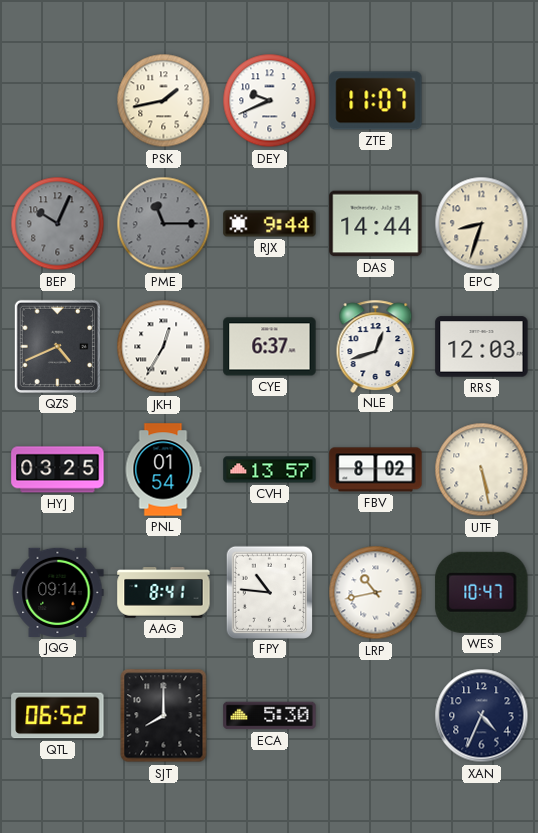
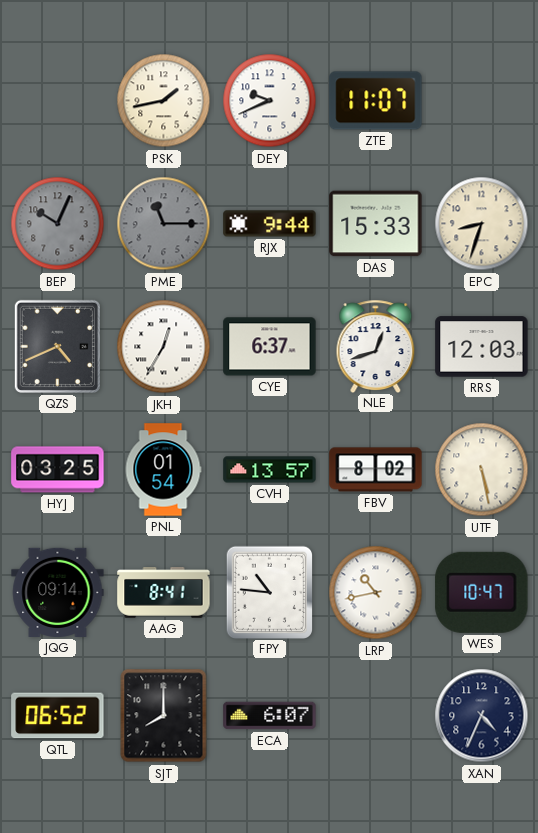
DAS: 14:44 -> 15:33
ECA: 5:30 -> 6:07
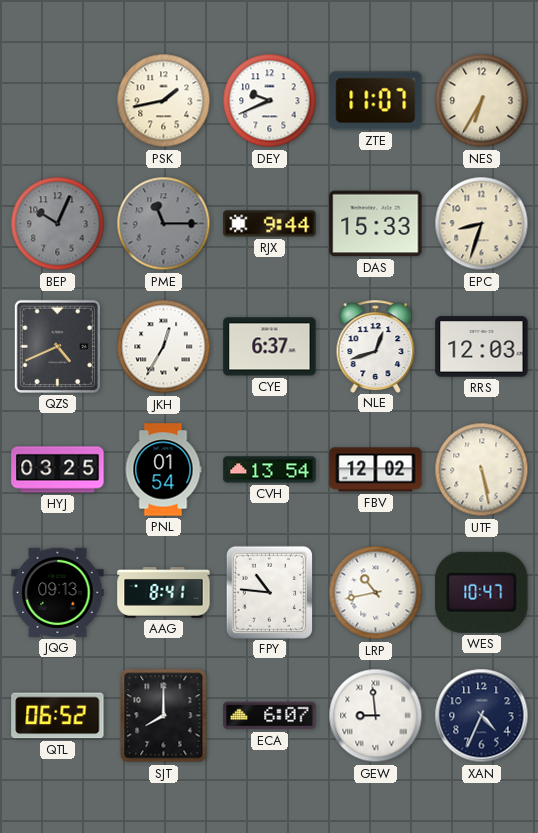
NES: none -> 6:35
CVH: 13:57 -> 13:54
FBV: 8:02 -> 12:02
JQG: 09:14 -> 09:13
GEW: none -> 8:59
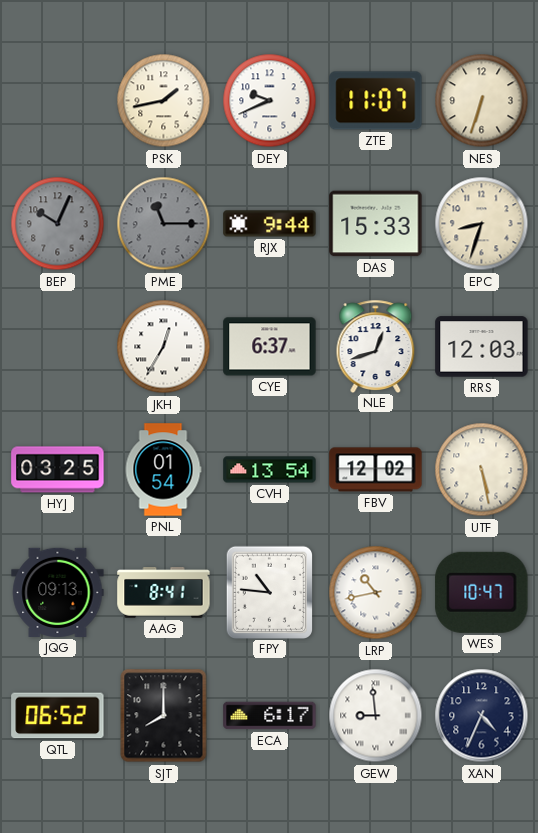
NES: 6:35 -> 6:33
QZS: 4:41 -> none
ECA: 6:07 -> 6:17
